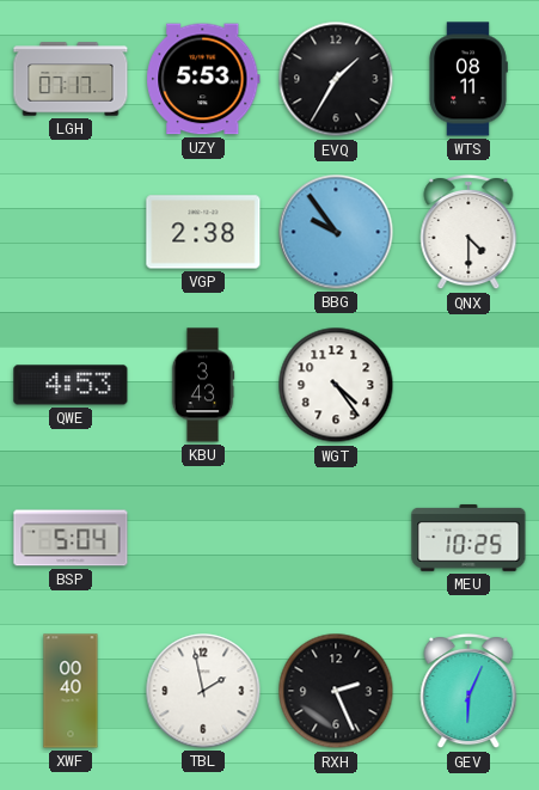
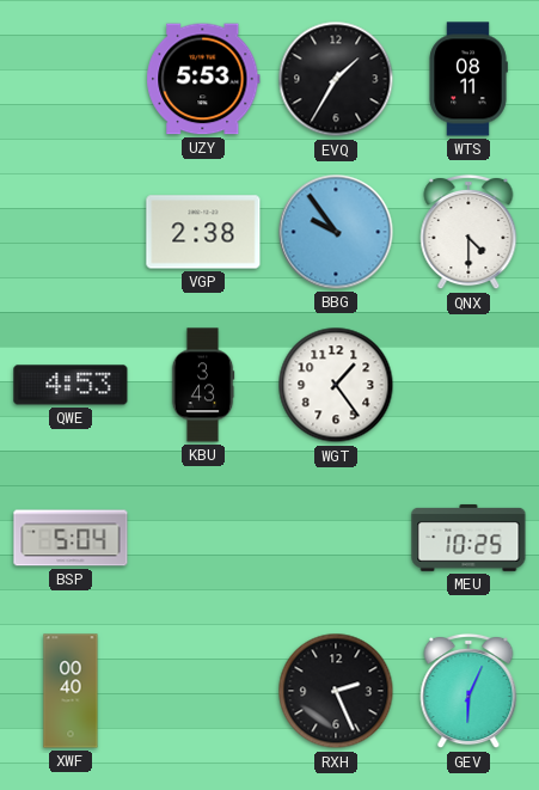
LGH: 07:17 -> none
WGT: 4:24 -> 1:24
TBL: 1:58 -> none
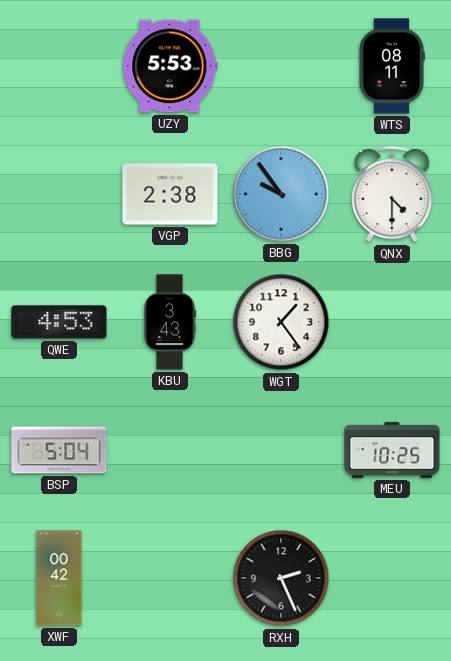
EVQ: 1:35 -> none
XWF: 00:40 -> 00:42
GEV: 6:04 -> none
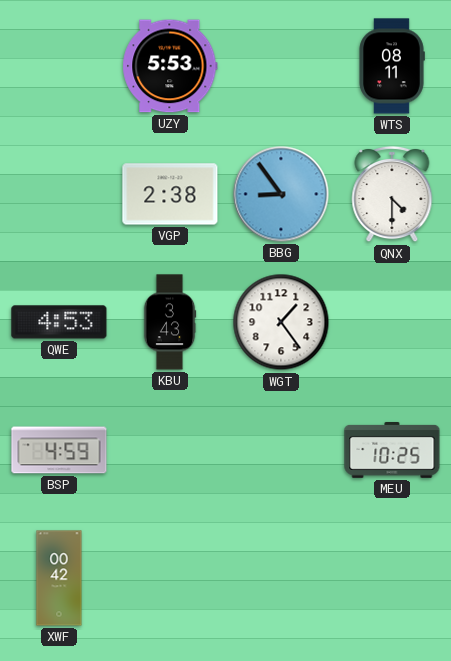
BBG: 9:54 -> 8:54
BSP: 5:04 -> 4:59
RXH: 2:26 -> none
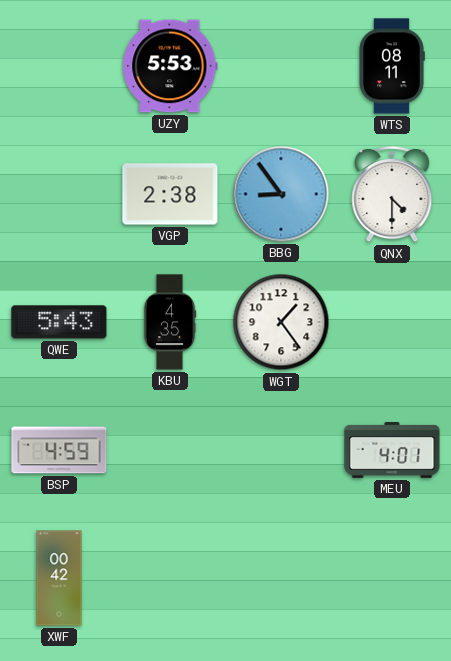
QWE: 4:53 -> 5:43
KBU: 3:43 -> 4:35
MEU: 10:25 -> 4:01
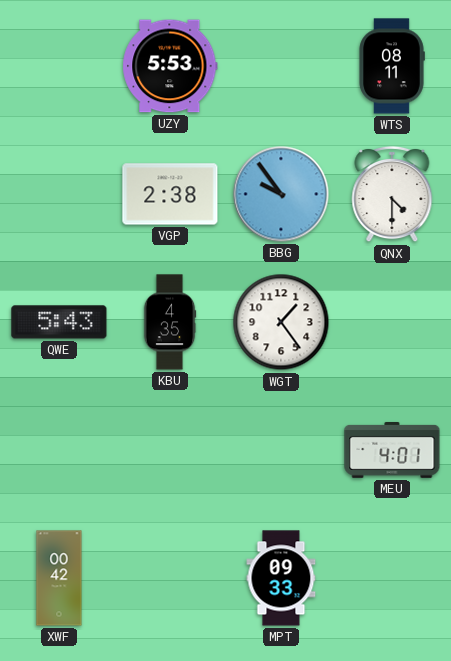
BBG: 8:54 -> 9:54
BSP: 4:59 -> none
MPT: none -> 09:33
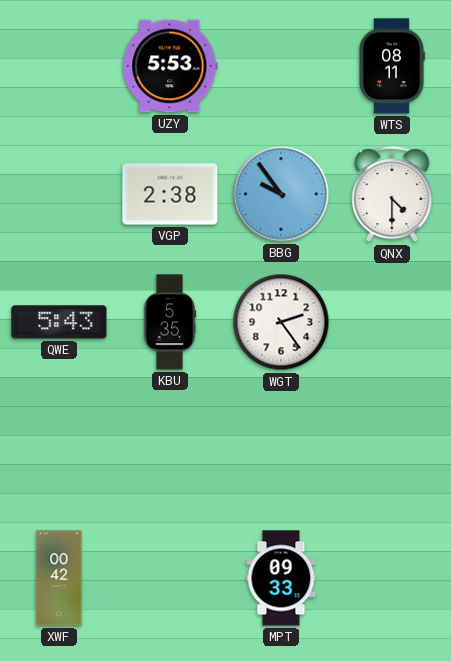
KBU: 4:35 -> 5:35
WGT: 1:24 -> 2:24
MEU: 4:01 -> none
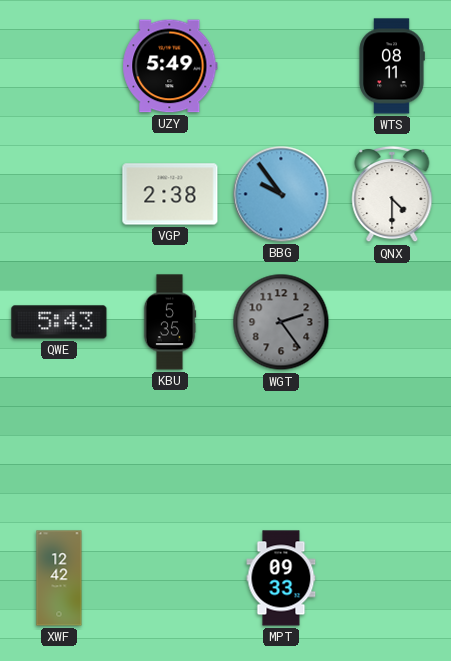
UZY: 5:53 -> 5:49
WGT dial: white -> grey
XWF: 00:42 -> 12:42
